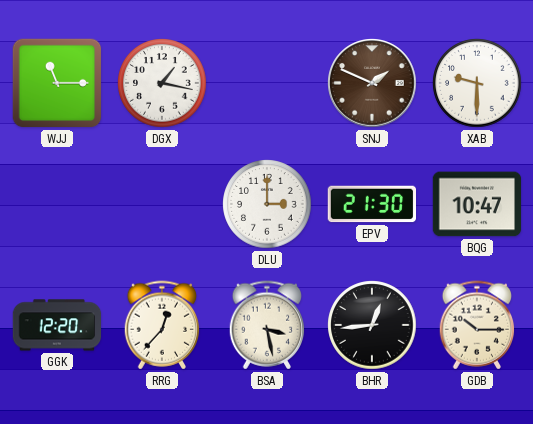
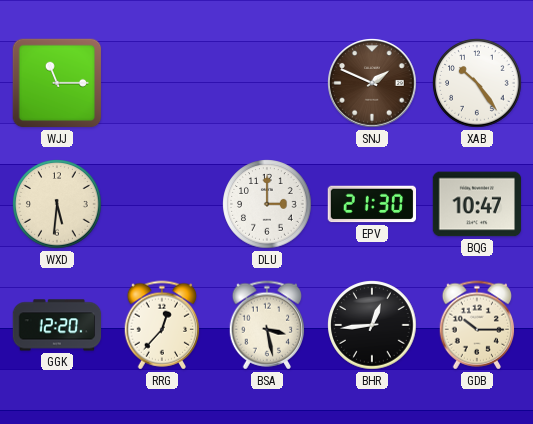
DGX: 1:17 -> none
XAB: 9:30 -> 10:24
WXD: none -> 5:31
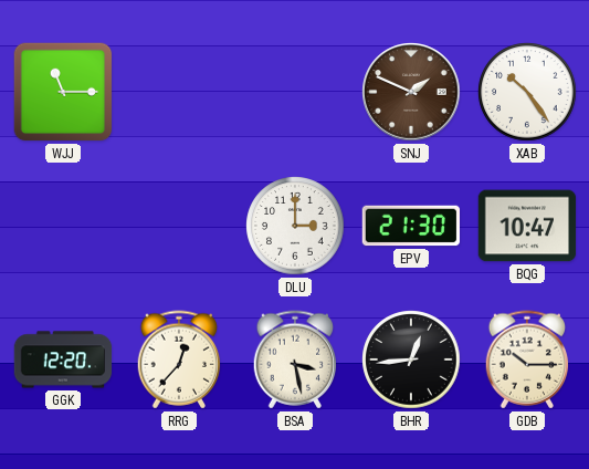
WXD: 5:31 -> none
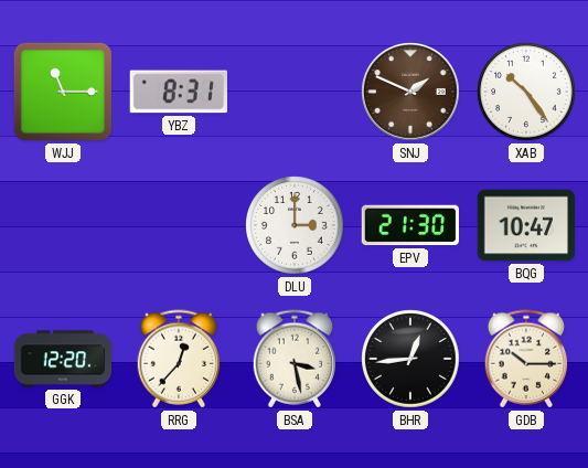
YBZ: none -> 8:31
